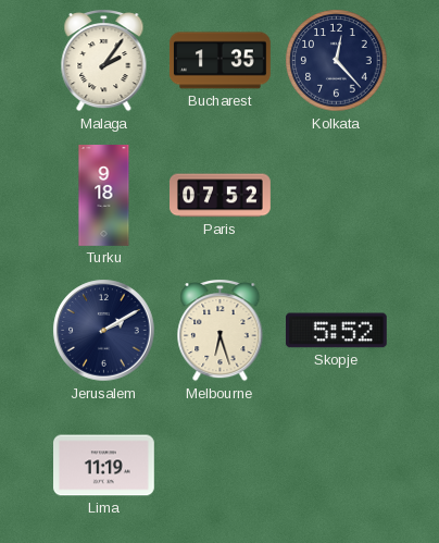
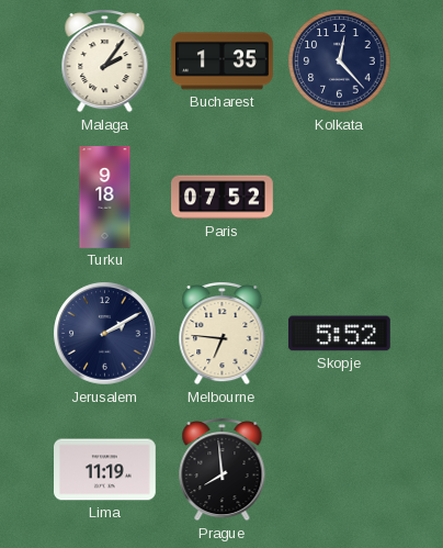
Melbourne: 6:27 -> 6:46
Prague: none -> 7:59
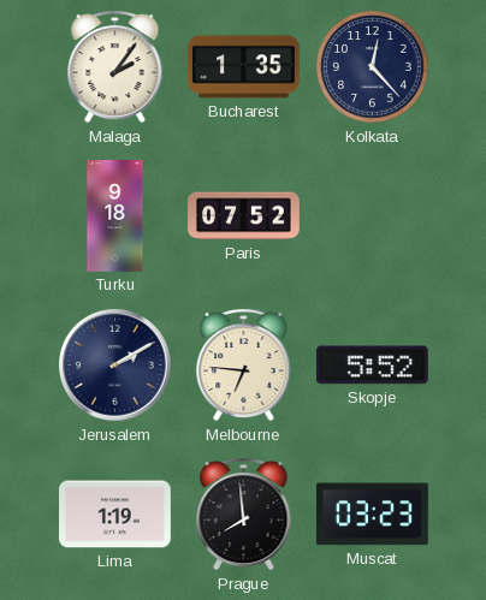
Lima: 11:19 -> 1:19
Muscat: none -> 03:23
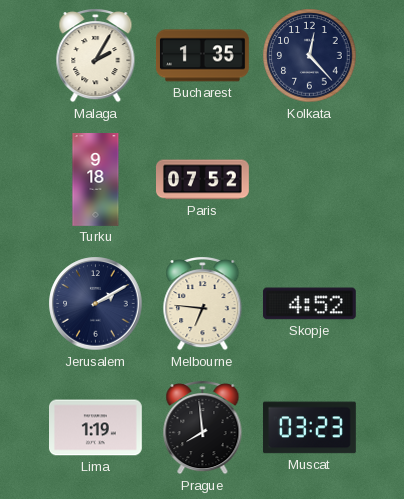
Malaga: 2:06 -> 2:05
Skopje: 5:52 -> 4:52
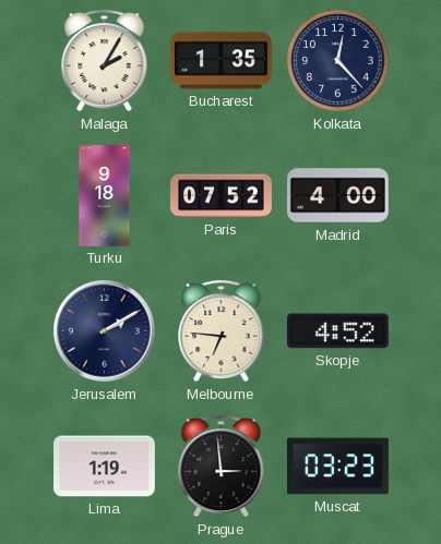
Madrid: none -> 4:00
Prague: 7:59 -> 2:59
